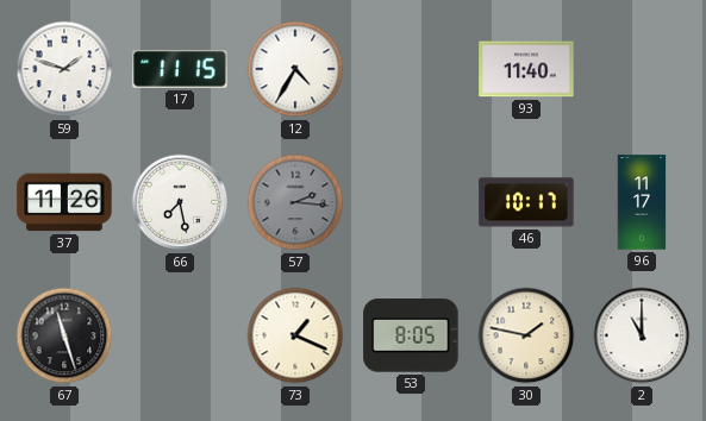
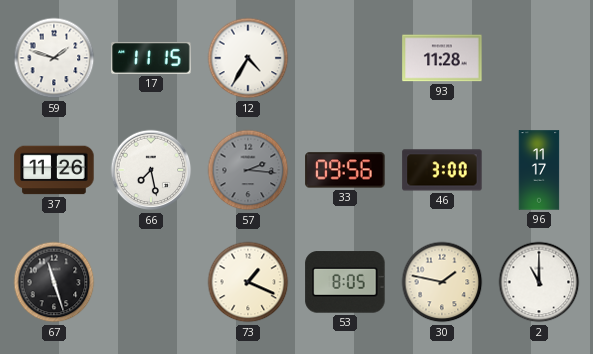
93: 11:40 -> 11:28
33: none -> 09:56
46: 10:17 -> 3:00
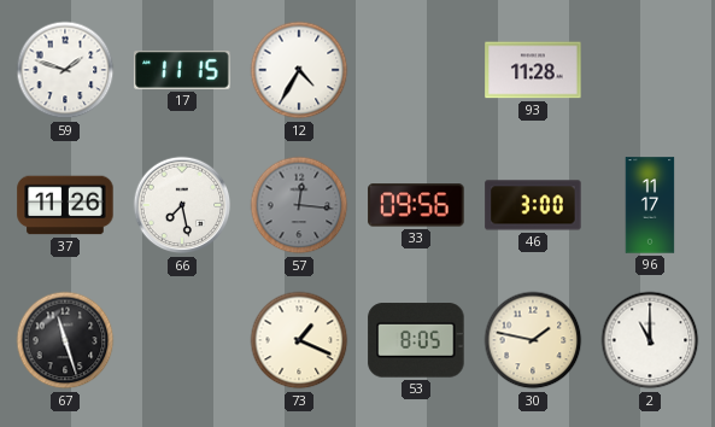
57: 2:16 -> 12:16
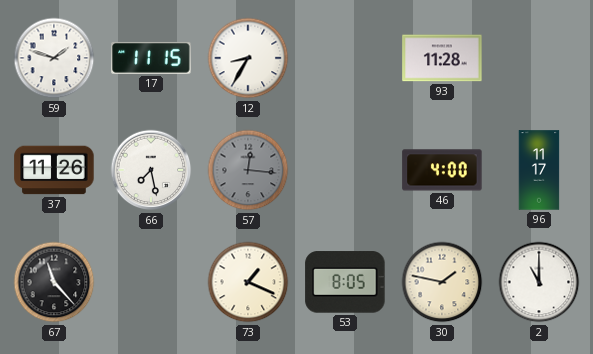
12: 4:35 -> 8:35
33: 09:56 -> none
46: 3:00 -> 4:00
67: 11:27 -> 11:23
